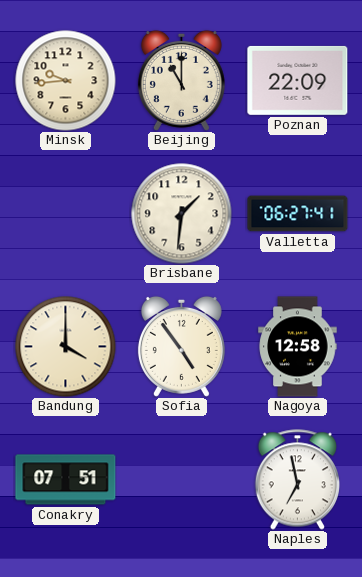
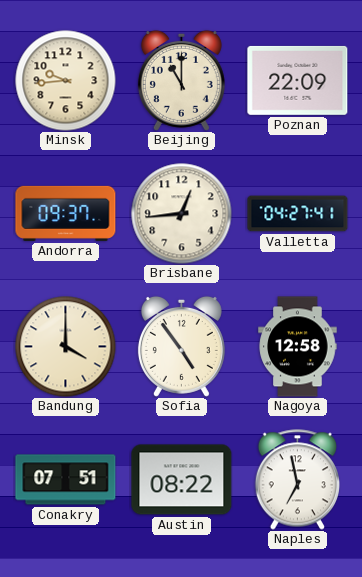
Andorra: none -> 09:37
Brisbane: 1:31 -> 12:44
Valletta: 06:27 -> 04:27
Austin: none -> 08:22
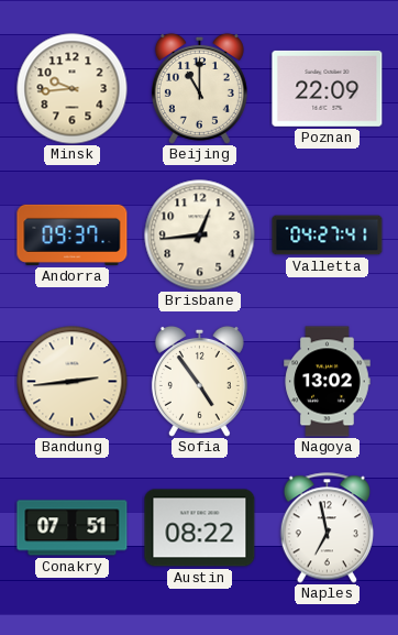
Bandung: 4:00 -> 2:44
Nagoya: 12:58 -> 13:02
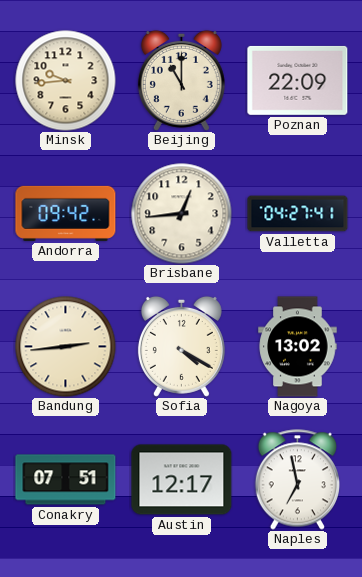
Andorra: 09:37 -> 09:42
Sofia: 4:54 -> 4:20
Austin: 08:22 -> 12:17
